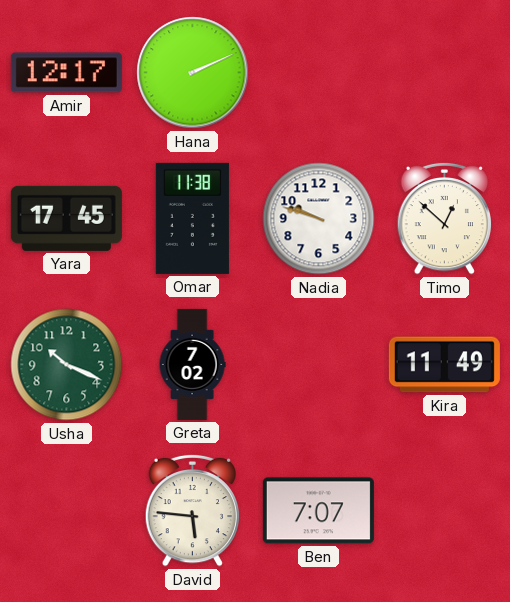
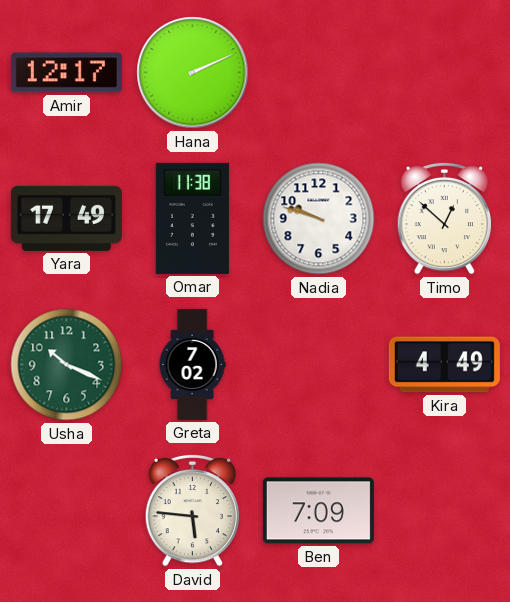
Yara: 17:45 -> 17:49
Kira: 11:49 -> 4:49
Ben: 7:07 -> 7:09
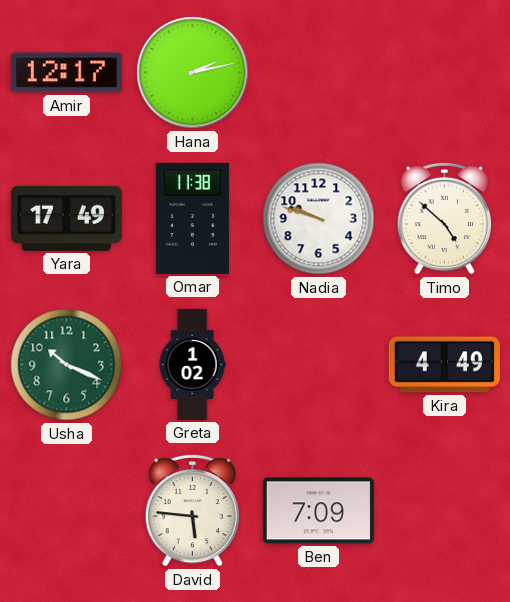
Hana: 2:11 -> 2:13
Timo: 12:52 -> 4:52
Greta: 7:02 -> 1:02
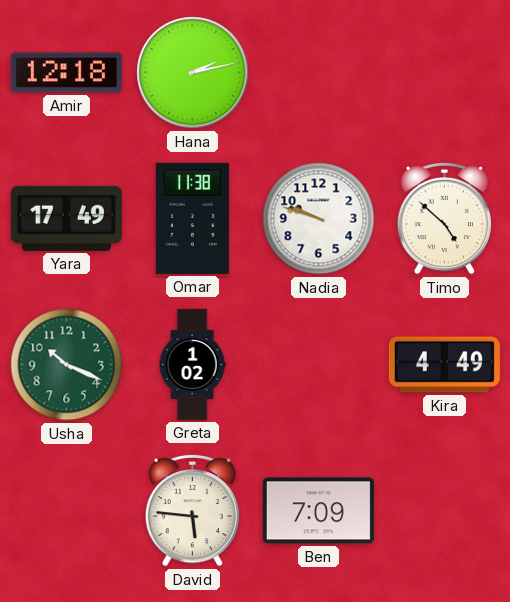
Amir: 12:17 -> 12:18
